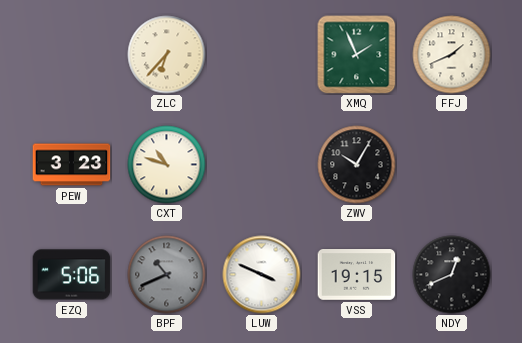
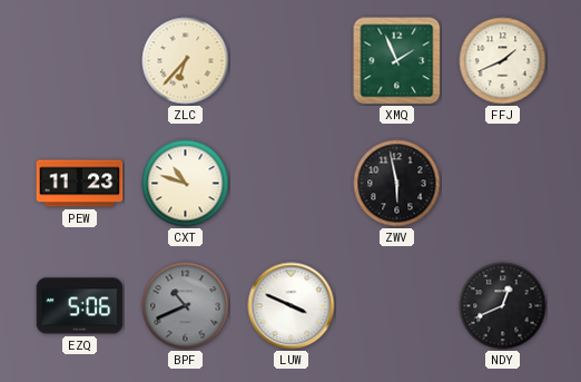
PEW: 3:23 -> 11:23
ZWV: 10:05 -> 5:58
VSS: 19:15 -> none
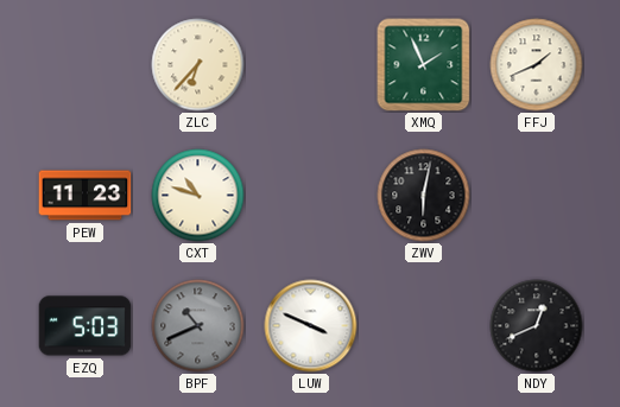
ZWV: 5:58 -> 6:02
EZQ: 5:06 -> 5:03
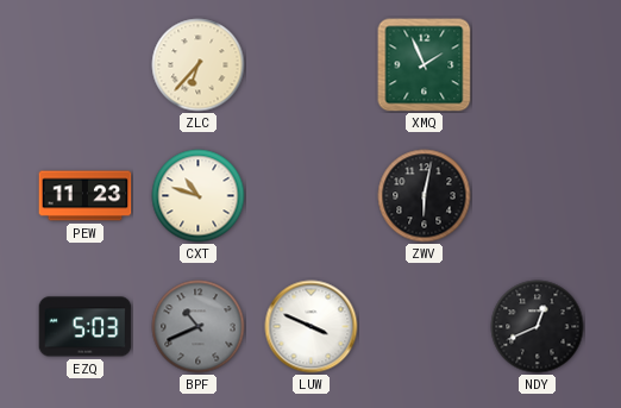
FFJ: 1:41 -> none
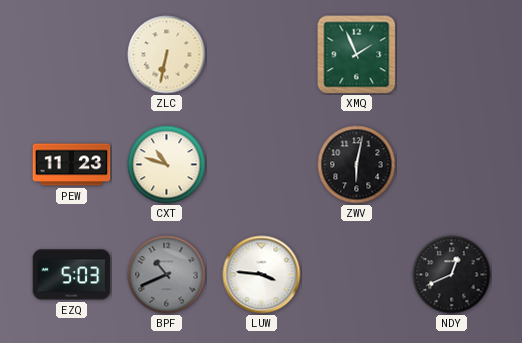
ZLC: 6:37 -> 6:32
LUW: 3:49 -> 3:46
